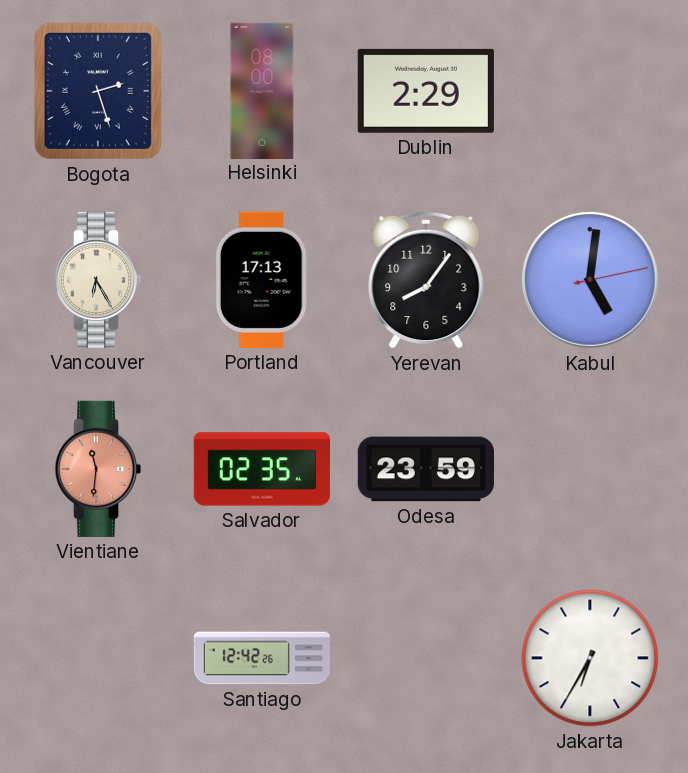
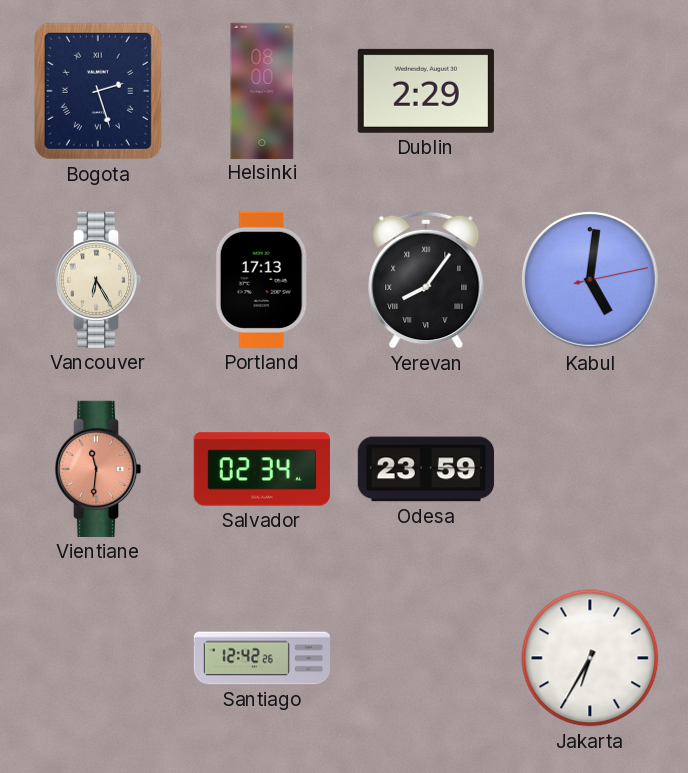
Yerevan numerals: Arabic -> Roman
Salvador: 02:35 -> 02:34
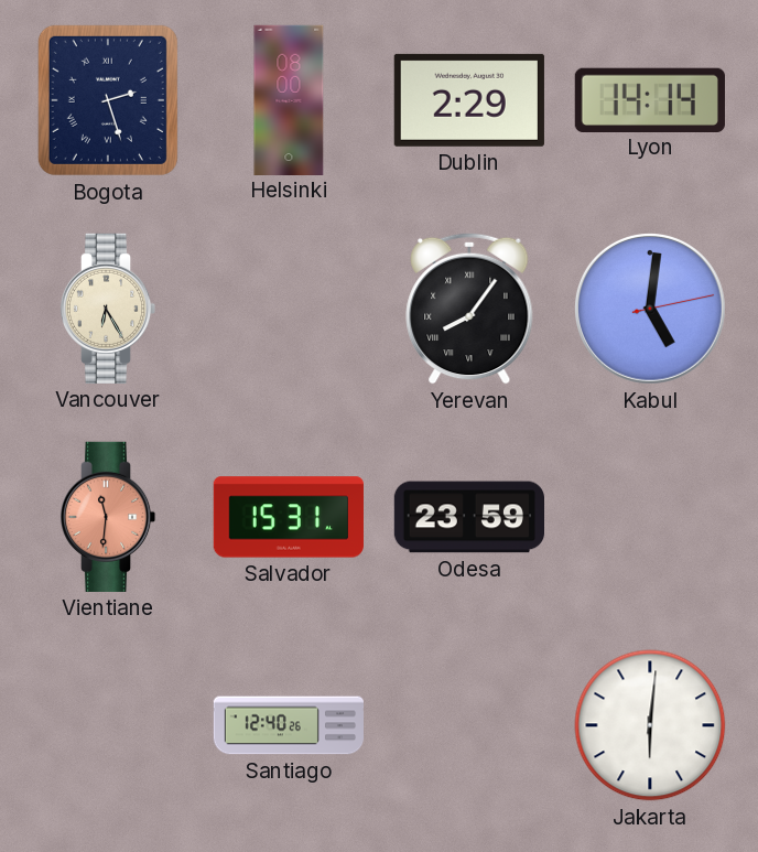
Lyon: none -> 14:14
Portland: 17:13 -> none
Salvador: 02:34 -> 15:31
Santiago: 12:42 -> 12:40
Jakarta: 6:35 -> 6:01
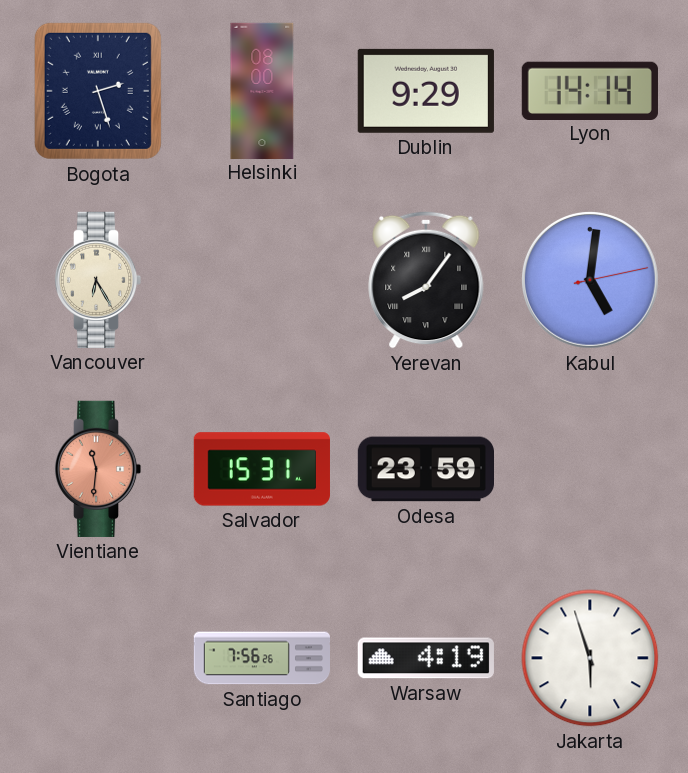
Dublin: 2:29 -> 9:29
Santiago: 12:40 -> 7:56
Warsaw: none -> 4:19
Jakarta: 6:01 -> 5:57
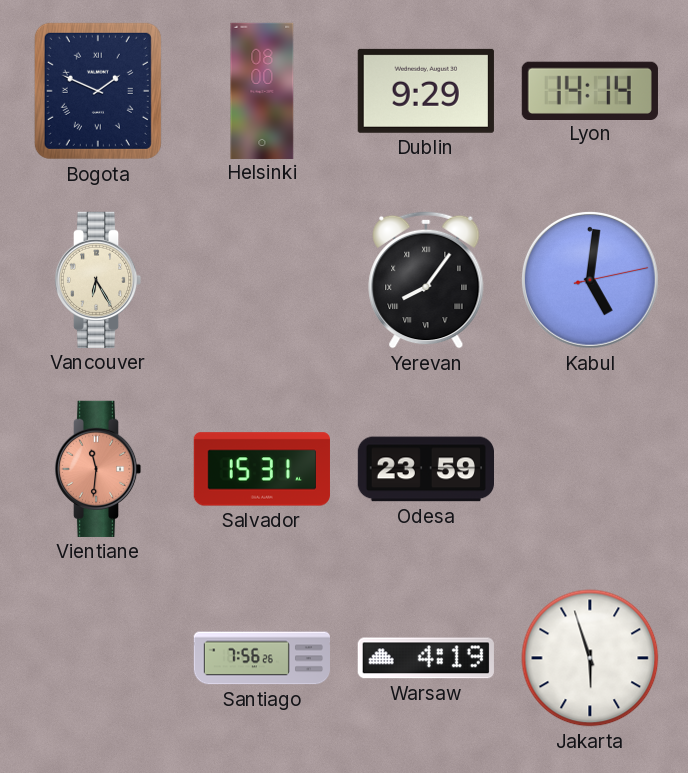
Bogota: 2:27 -> 1:49
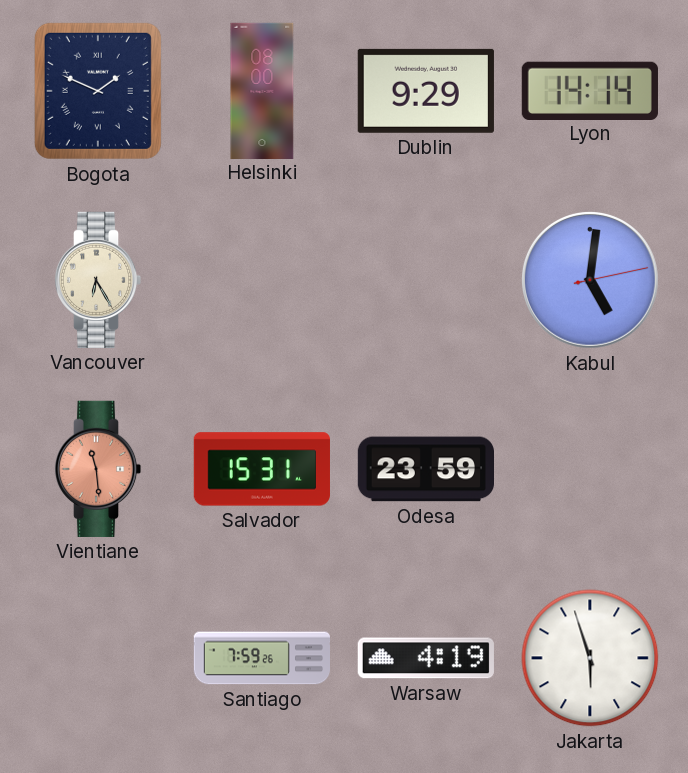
Yerevan: 8:06 -> none
Vientiane: 11:31 -> 11:29
Santiago: 7:56 -> 7:59
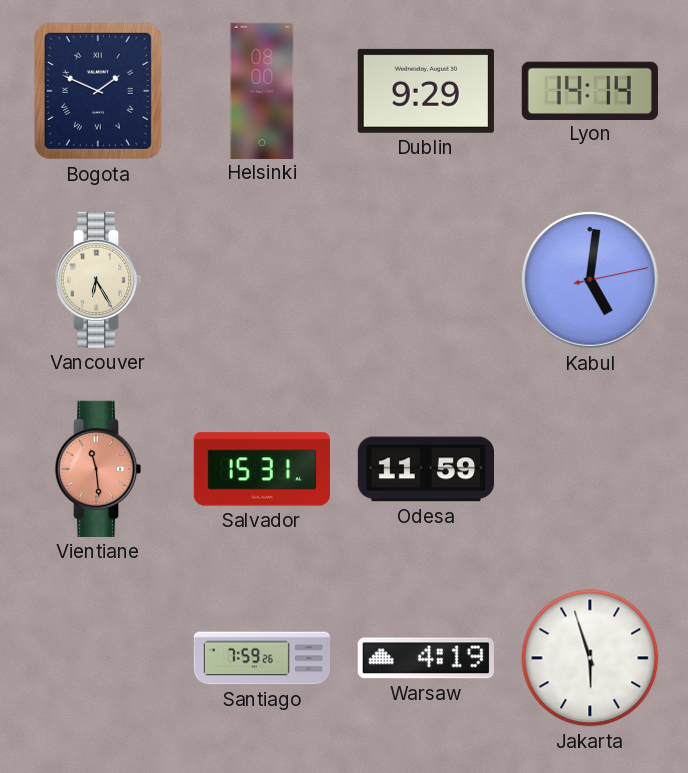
Odesa: 23:59 -> 11:59
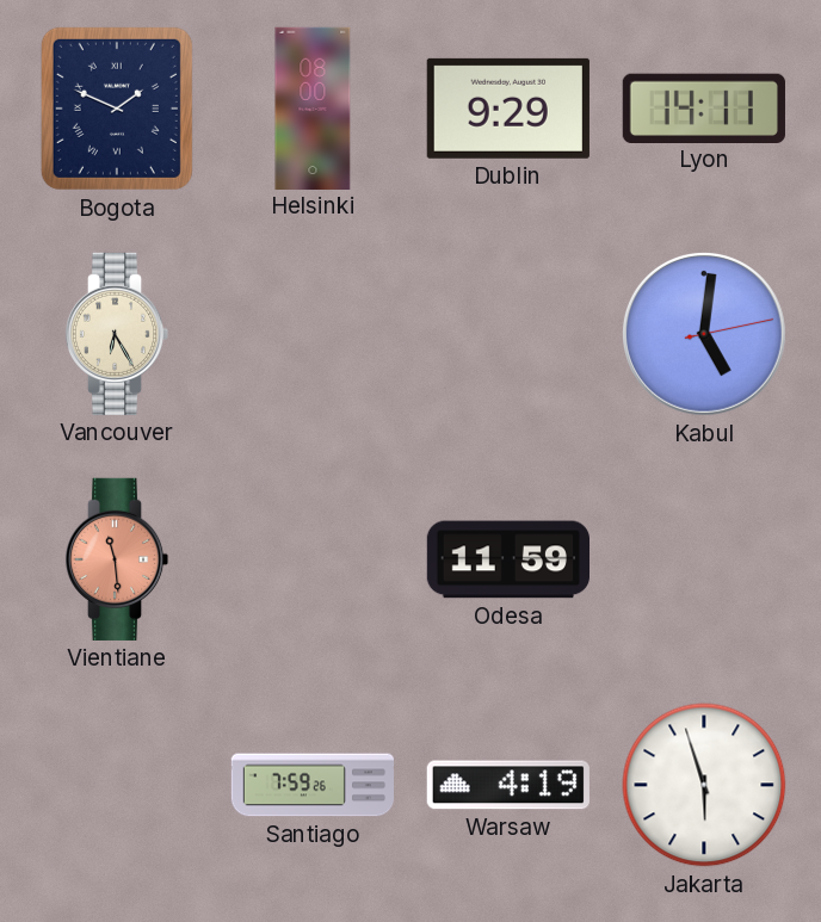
Lyon: 14:14 -> 14:11
Salvador: 15:31 -> none
